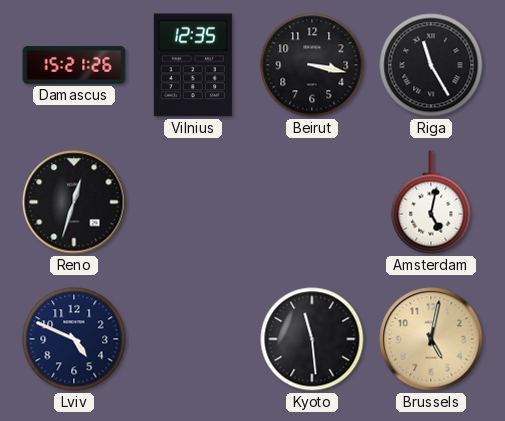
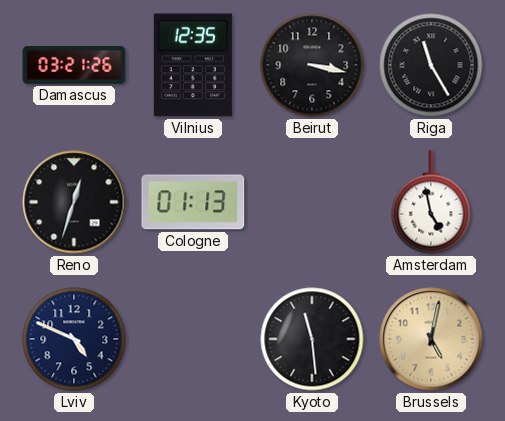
Damascus: 15:21 -> 03:21
Cologne: none -> 01:13
Amsterdam: 5:02 -> 4:58
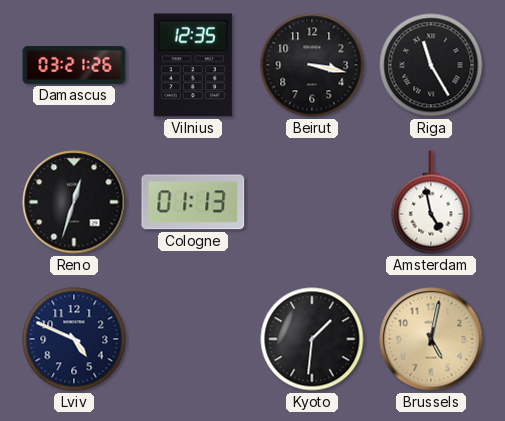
Kyoto: 11:29 -> 1:31
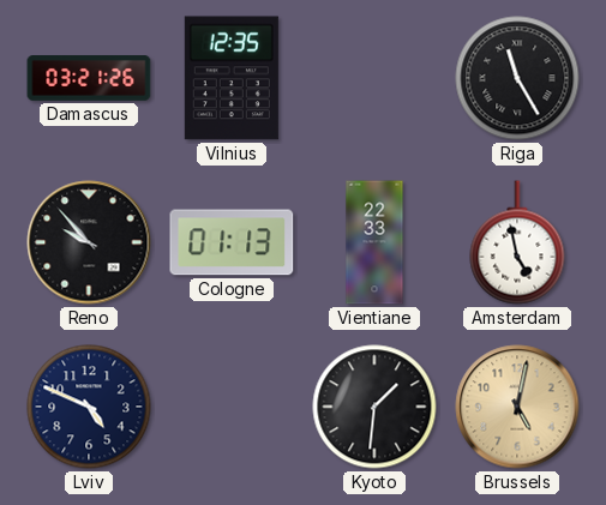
Beirut: 3:17 -> none
Reno: 12:33 -> 9:53
Vientiane: none -> 22:33
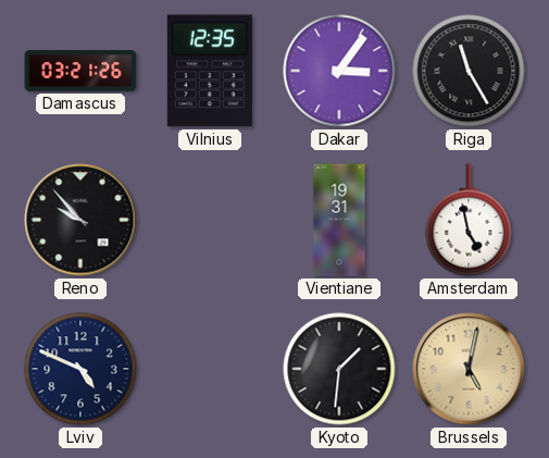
Dakar: none -> 3:06
Cologne: 01:13 -> none
Vientiane: 22:33 -> 19:31
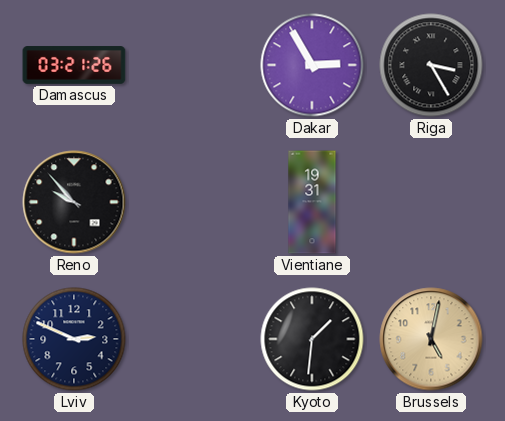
Vilnius: 12:35 -> none
Dakar: 3:06 -> 2:55
Riga: 11:25 -> 3:25
Amsterdam: 4:58 -> none
Lviv: 4:49 -> 2:49
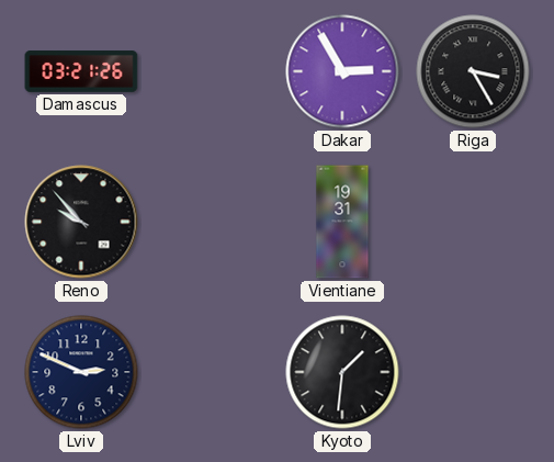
Brussels: 5:02 -> none
